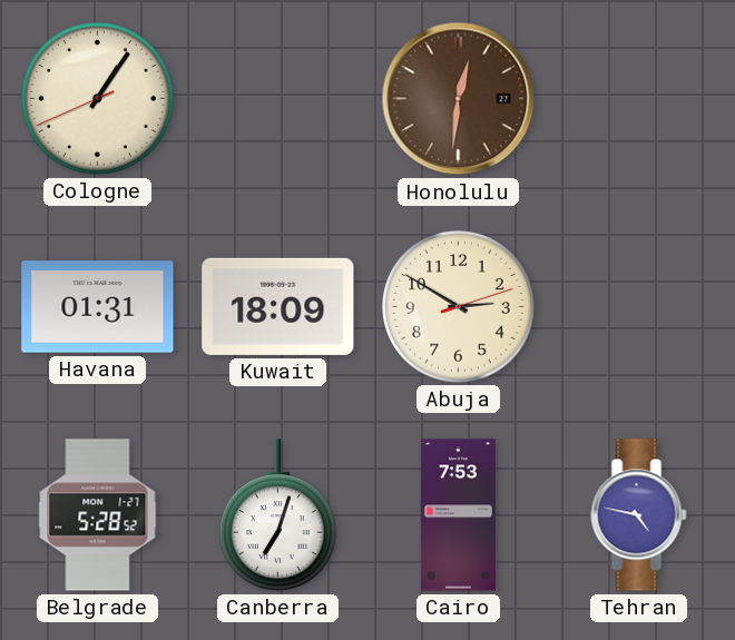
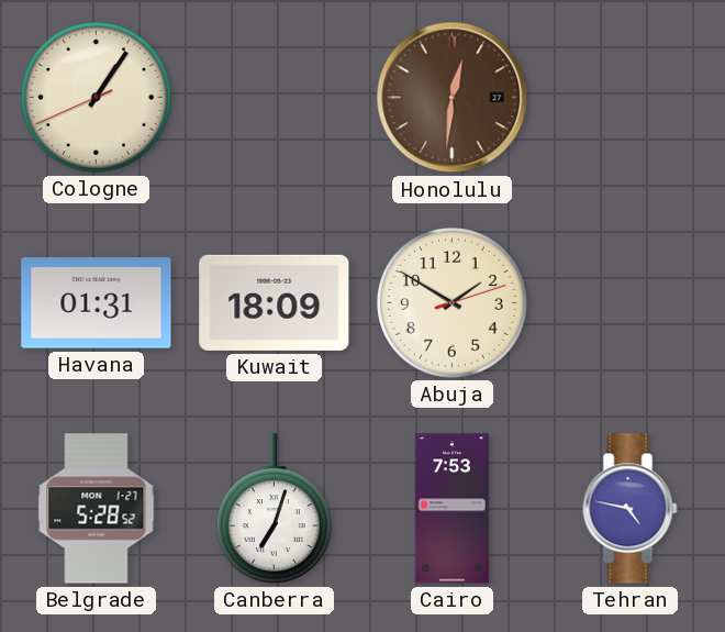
Abuja: 2:50 -> 1:50
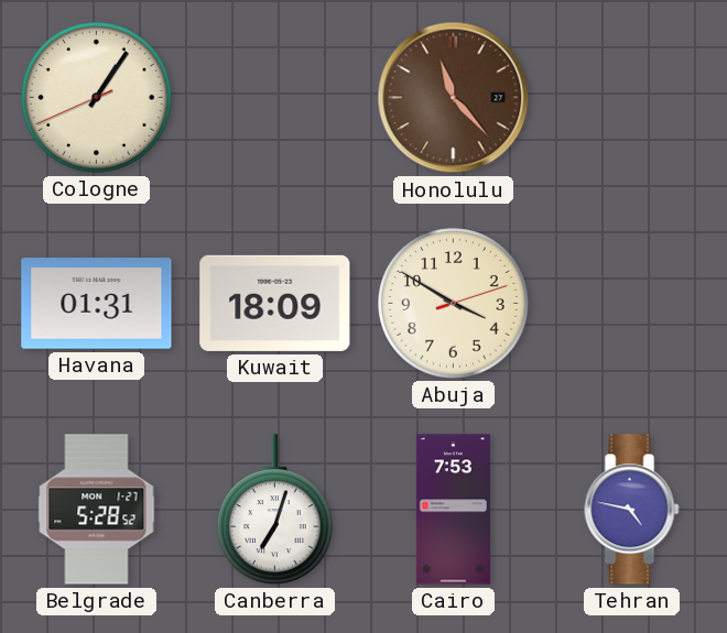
Honolulu: 12:31 -> 11:23
Abuja: 1:50 -> 3:50
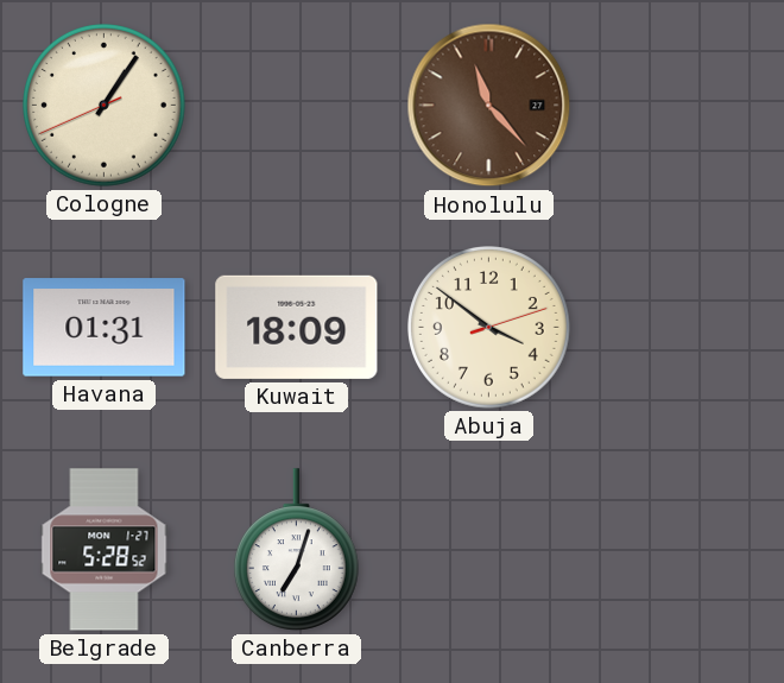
Abuja: 3:50 -> 3:51
Cairo: 7:53 -> none
Tehran: 4:47 -> none
